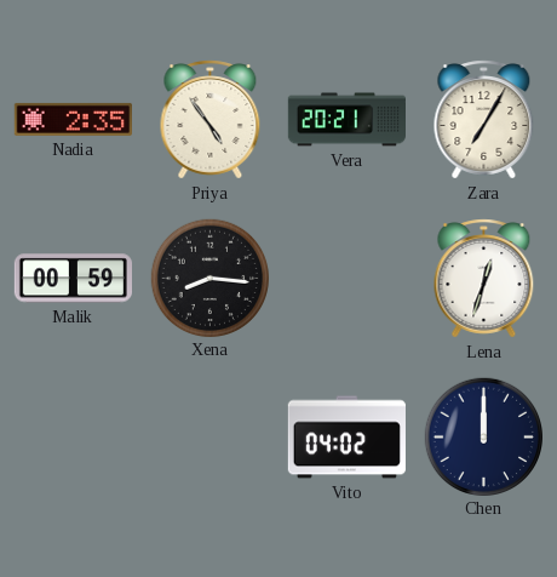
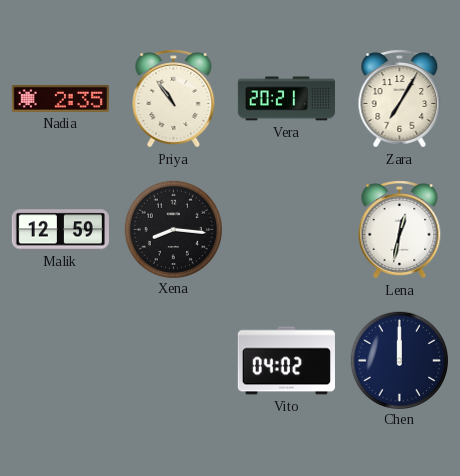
Priya: 4:54 -> 10:54
Malik: 00:59 -> 12:59
Lena: 12:33 -> 12:32
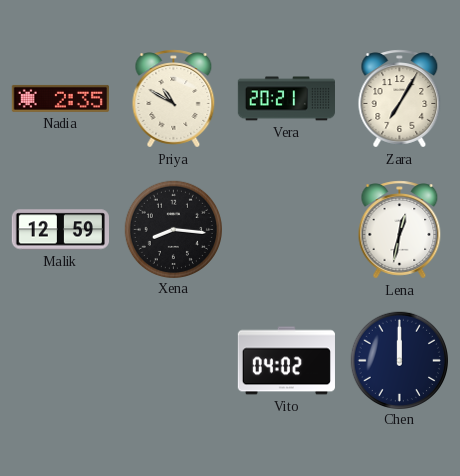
Priya: 10:54 -> 10:50
